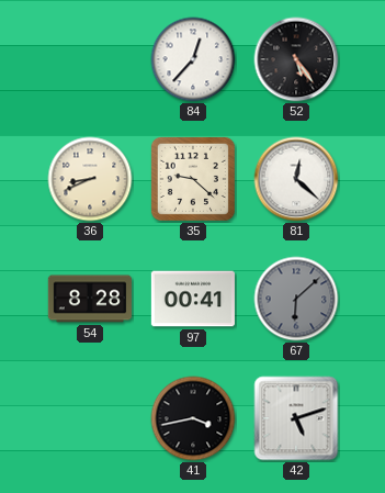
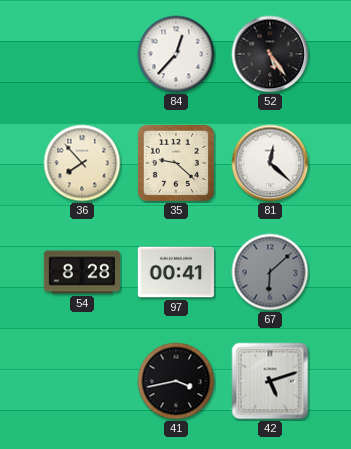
36: 8:41 -> 7:53
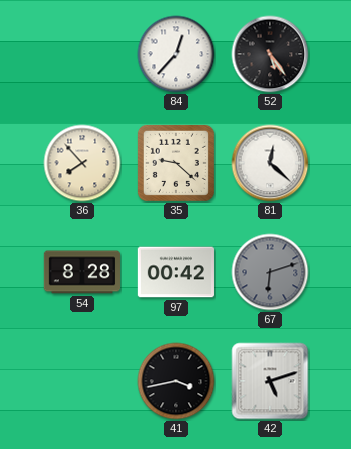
97: 00:41 -> 00:42
67: 6:08 -> 6:12
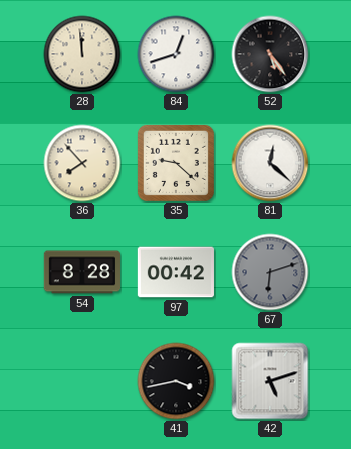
28: none -> 11:59
84: 12:37 -> 12:42
